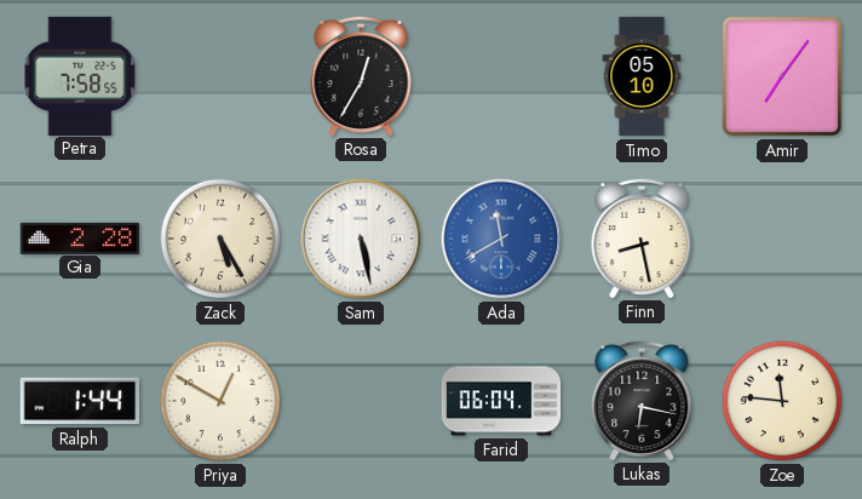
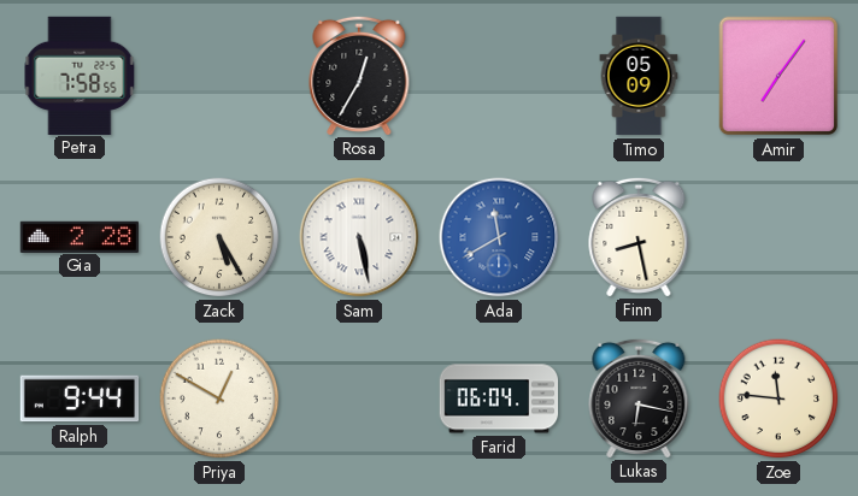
Timo: 05:10 -> 05:09
Ralph: 1:44 -> 9:44
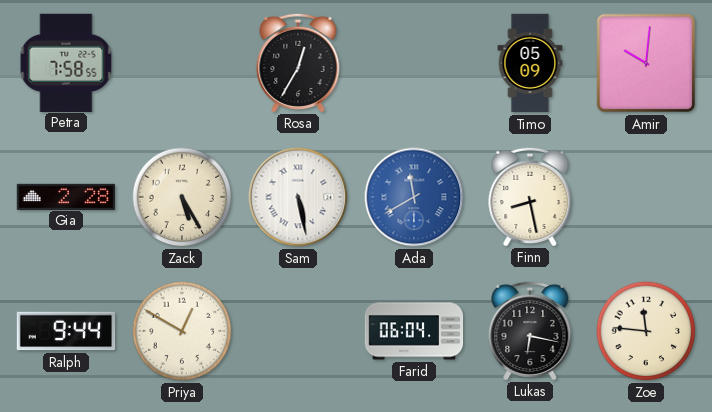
Amir: 7:06 -> 10:01
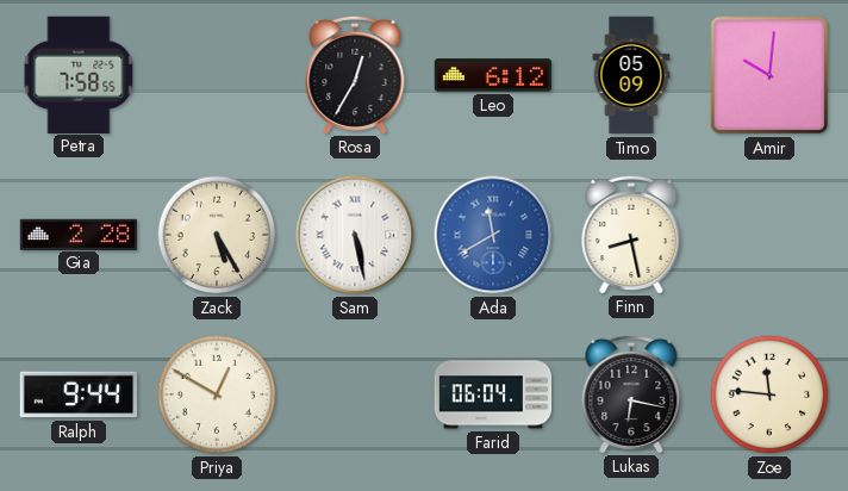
Leo: none -> 6:12
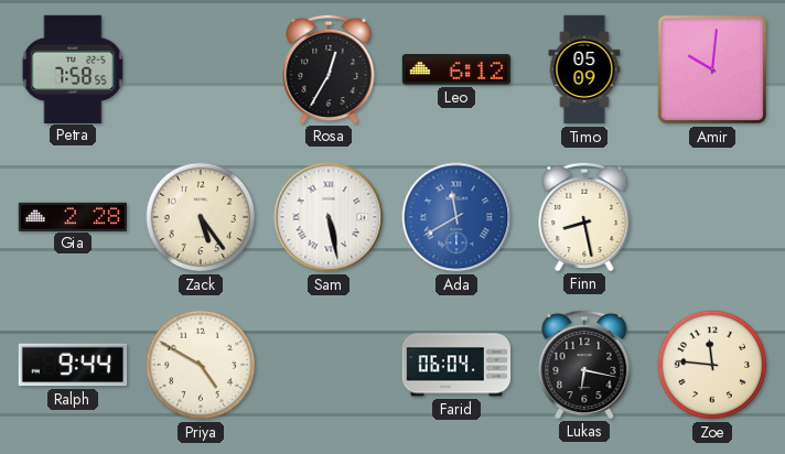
Zack: 5:25 -> 5:24
Priya: 12:50 -> 4:50
